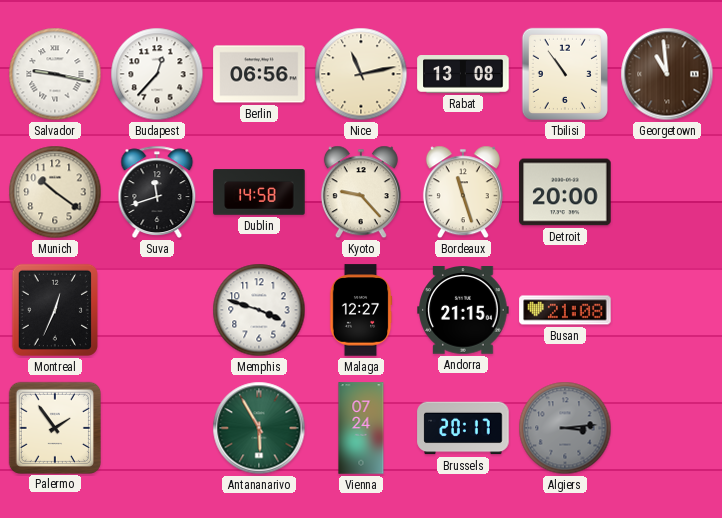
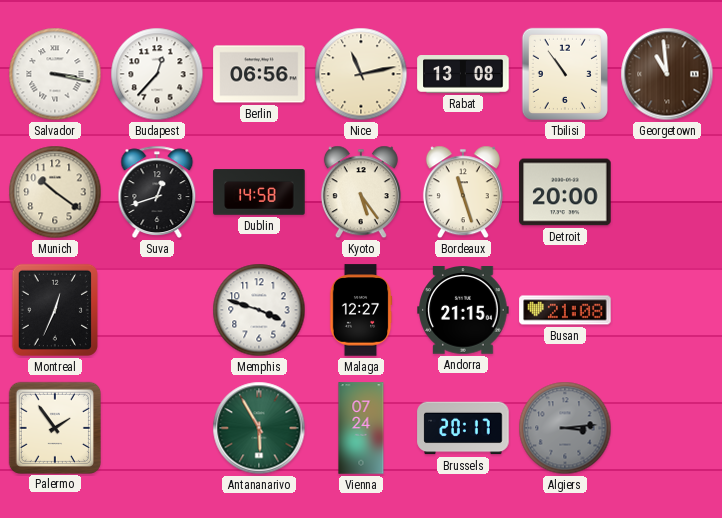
Salvador: 9:17 -> 3:17
Suva: 11:42 -> 12:42
Kyoto: 9:23 -> 5:24
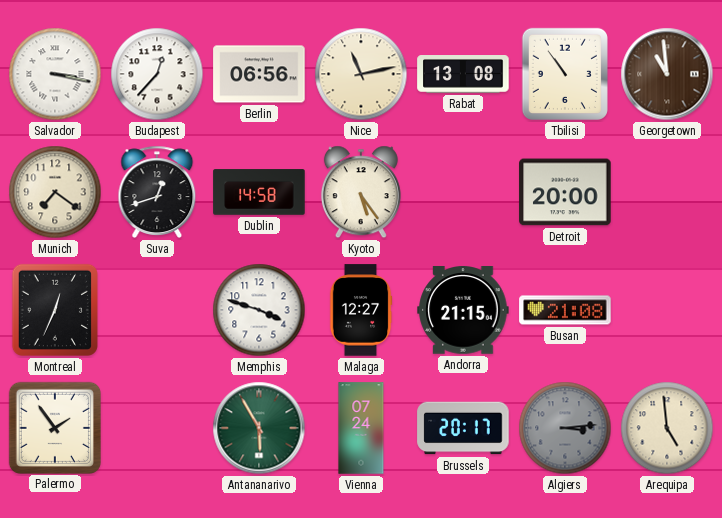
Munich: 10:21 -> 7:21
Bordeaux: 11:27 -> none
Arequipa: none -> 4:59
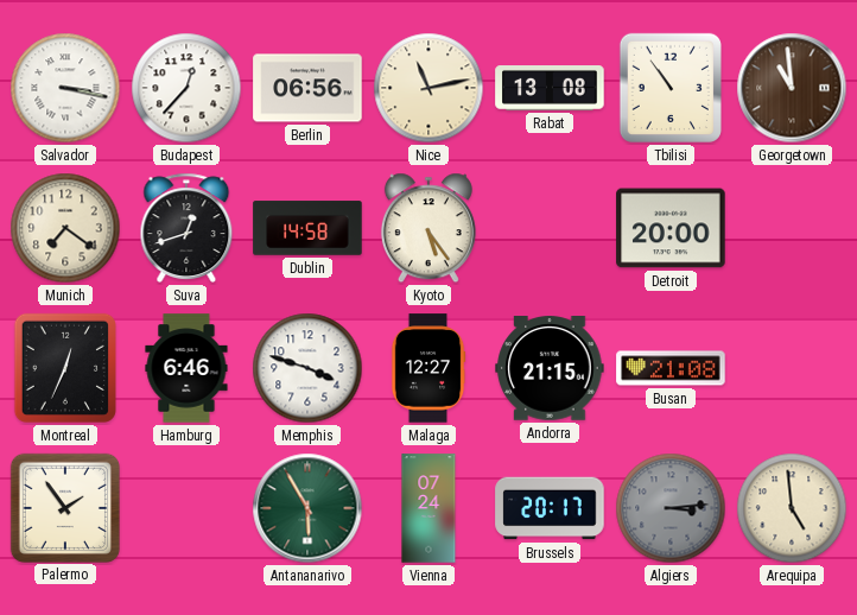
Hamburg: none -> 6:46
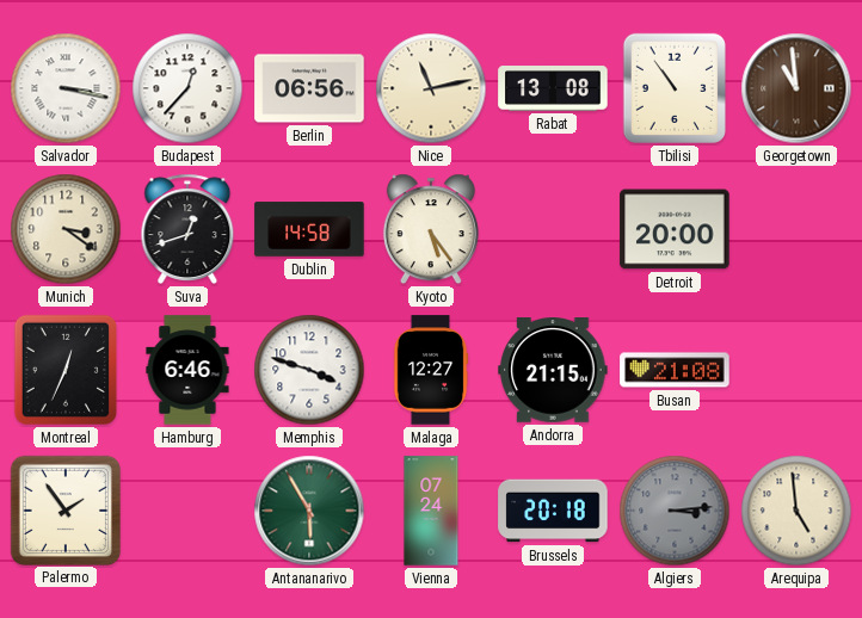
Munich: 7:21 -> 3:21
Brussels: 20:17 -> 20:18
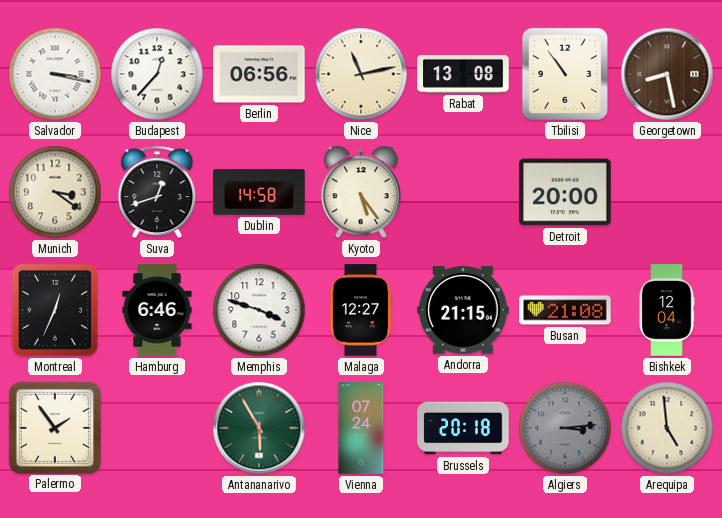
Georgetown: 10:59 -> 8:28
Bishkek: none -> 12:04
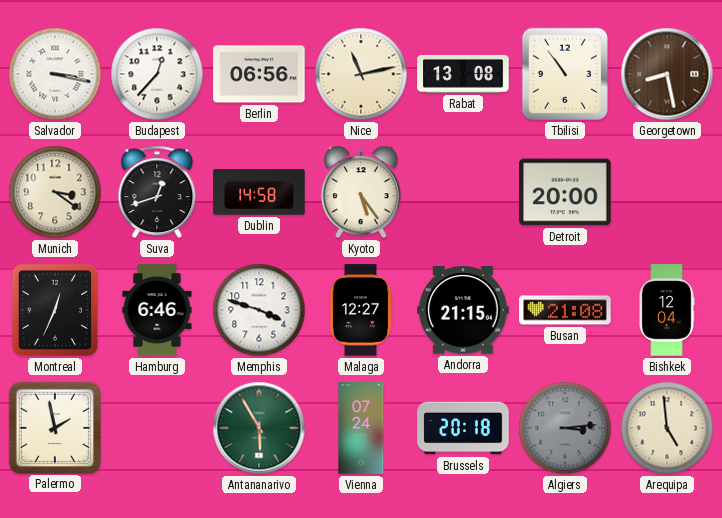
Palermo: 1:54 -> 1:58
